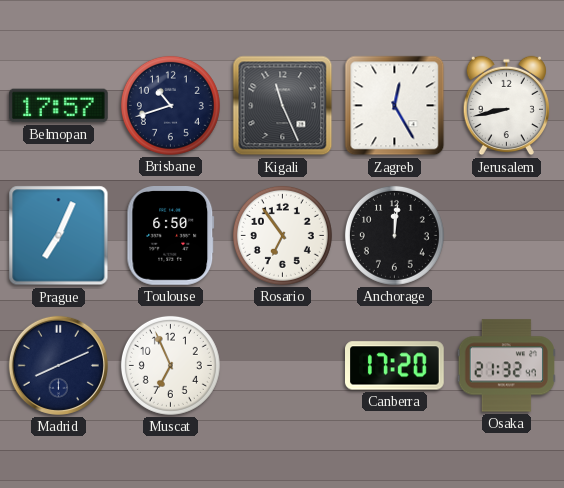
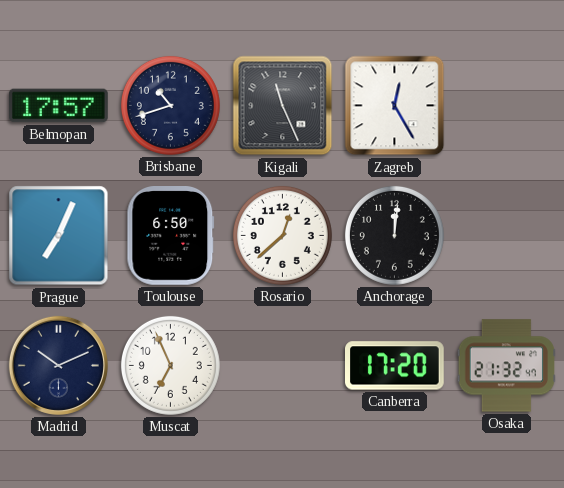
Jerusalem: 8:43 -> none
Rosario: 6:54 -> 12:38
Madrid: 8:11 -> 10:11
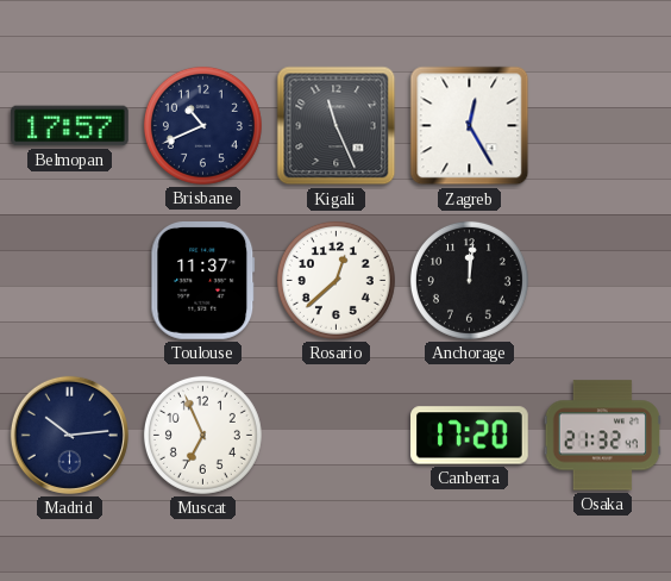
Brisbane: 10:42 -> 10:41
Prague: 7:04 -> none
Toulouse: 6:50 -> 11:37
Madrid: 10:11 -> 10:14
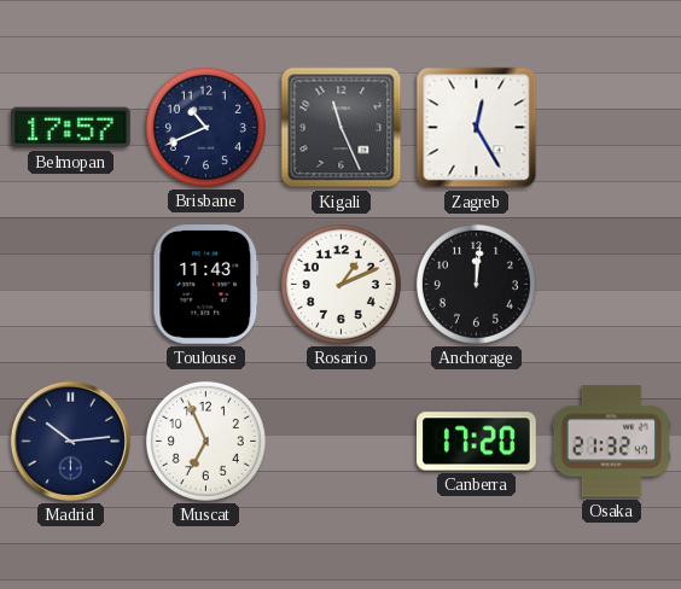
Toulouse: 11:37 -> 11:43
Rosario: 12:38 -> 1:11
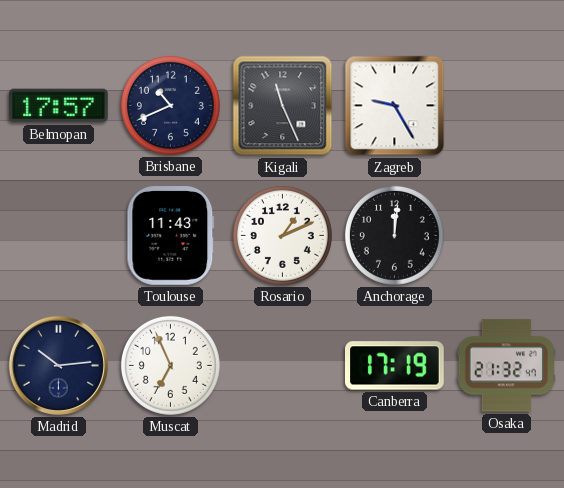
Zagreb: 12:25 -> 9:25
Canberra: 17:20 -> 17:19
